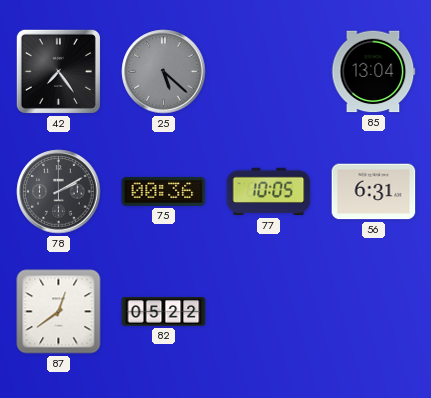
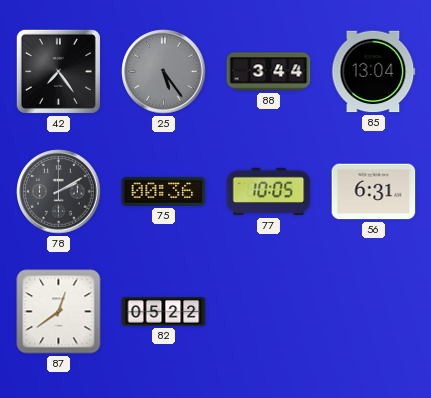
25: 5:22 -> 5:24
88: none -> 3:44
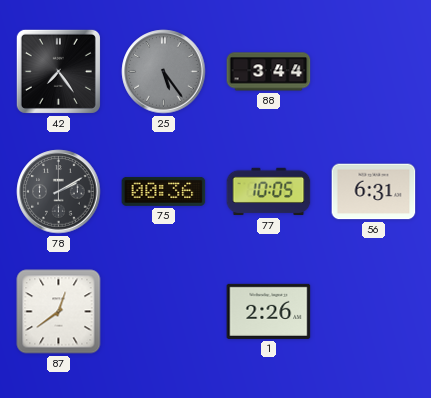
85: 13:04 -> none
82: 05:22 -> none
1: none -> 2:26
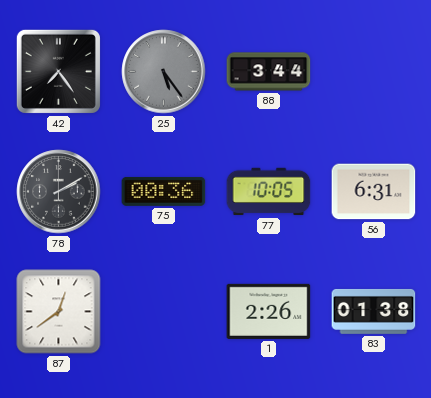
83: none -> 01:38
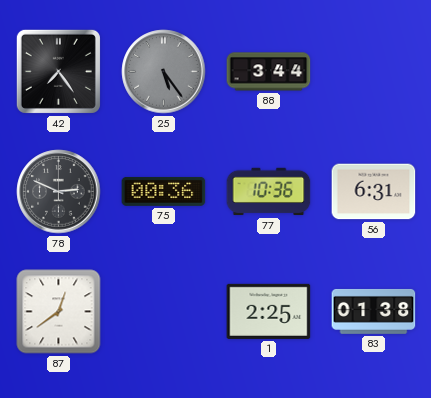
78: 2:10 -> 2:49
77: 10:05 -> 10:36
1: 2:26 -> 2:25
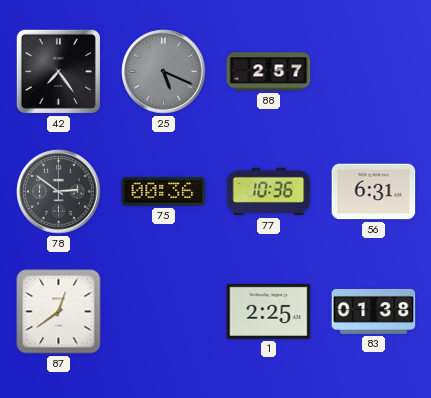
25: 5:24 -> 5:19
88: 3:44 -> 2:57
78: 2:49 -> 2:51
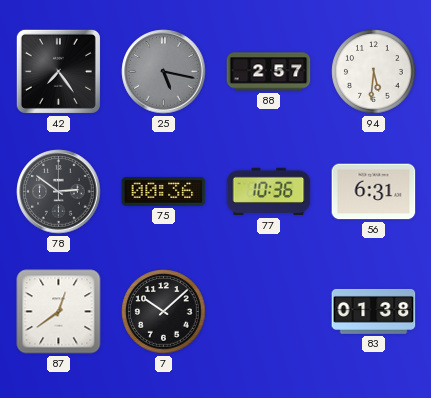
25: 5:19 -> 5:17
94: none -> 5:31
7: none -> 10:08
1: 2:25 -> none
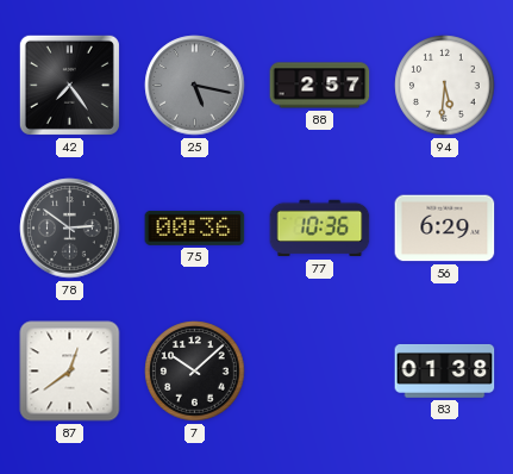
56: 6:31 -> 6:29
